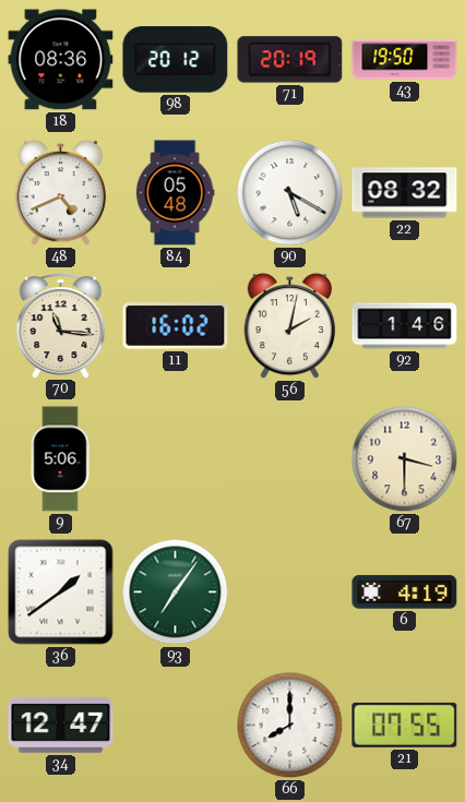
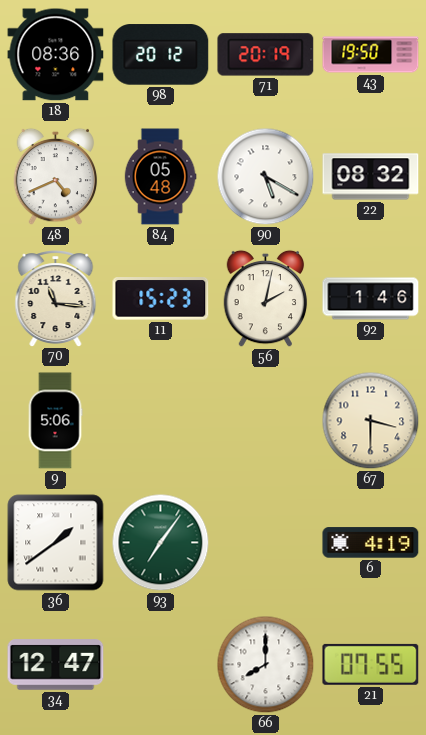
11: 16:02 -> 15:23
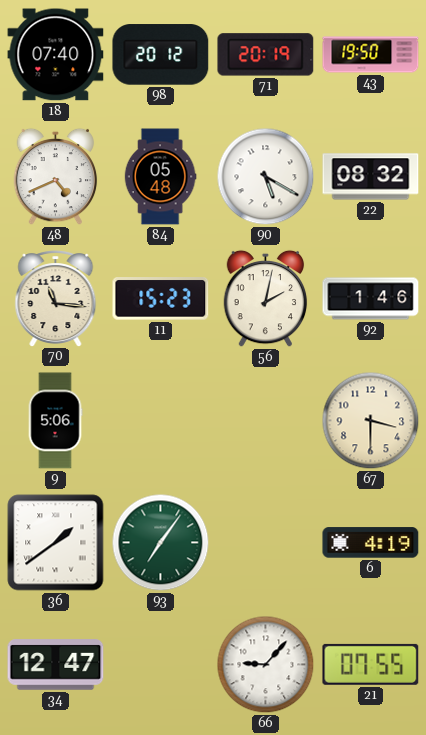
18: 08:36 -> 07:40
66: 8:00 -> 9:07
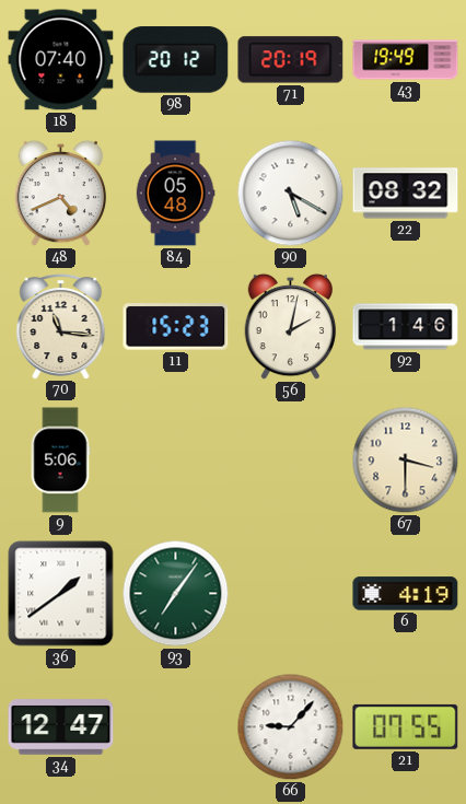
43: 19:50 -> 19:49
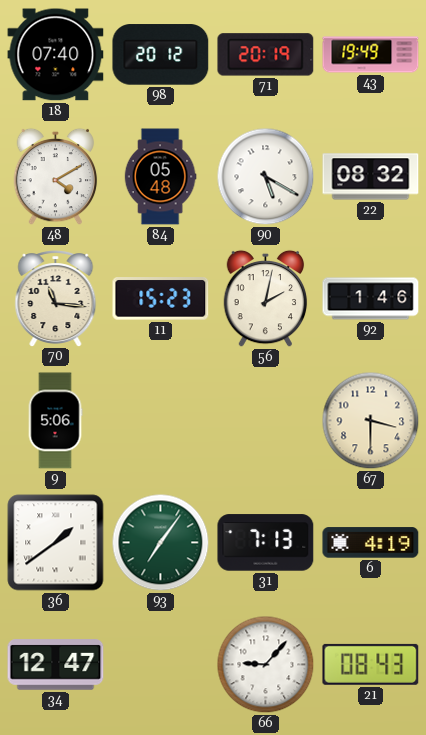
48: 4:41 -> 4:10
31: none -> 7:13
21: 07:55 -> 08:43
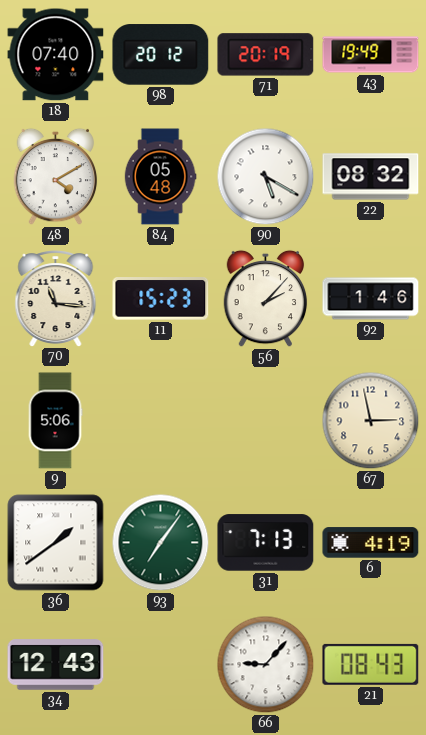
56: 2:02 -> 2:07
67: 3:30 -> 2:58
34: 12:47 -> 12:43
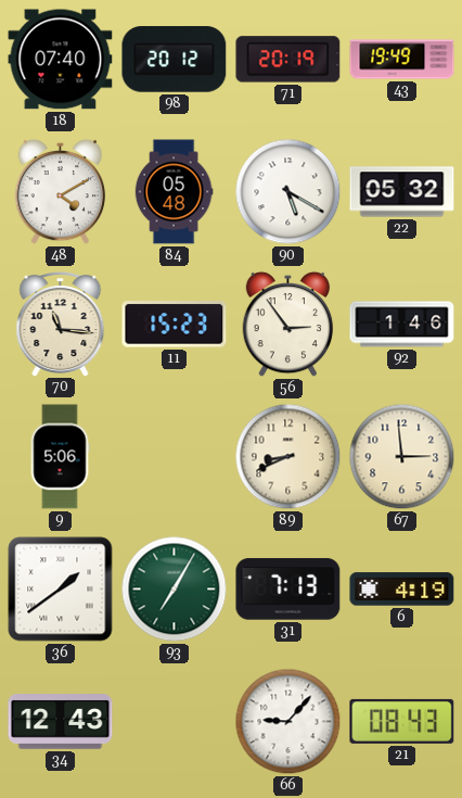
22: 08:32 -> 05:32
56: 2:07 -> 2:54
89: none -> 8:41
67: 2:58 -> 2:59
93: 7:06 -> 7:05
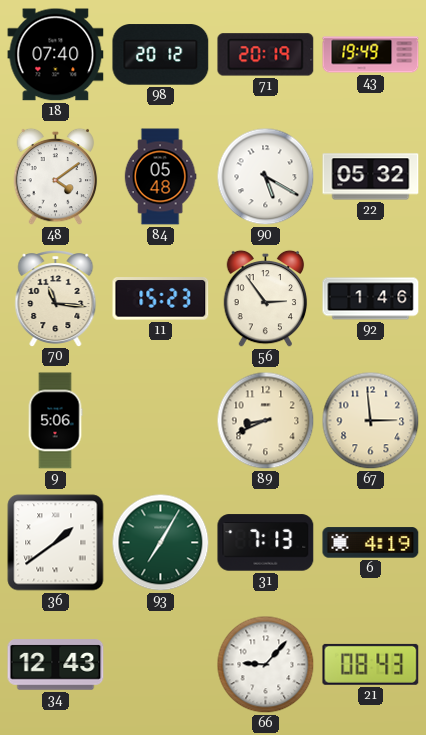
48: 4:10 -> 4:09
